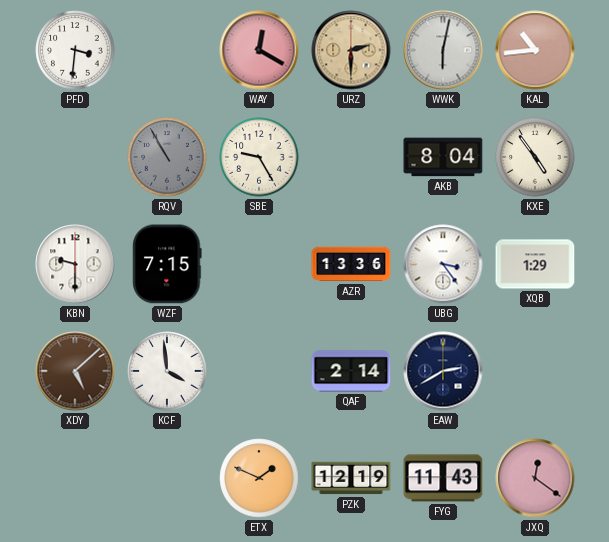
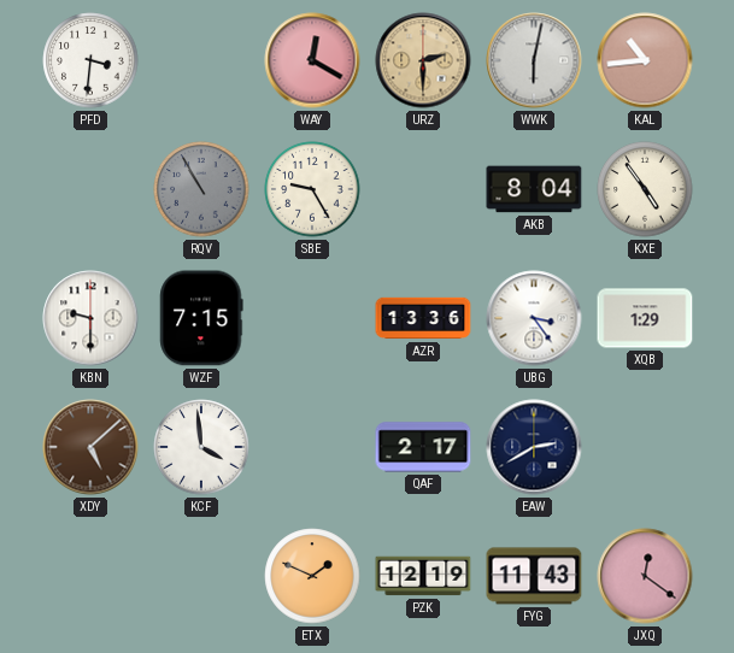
QAF: 2:14 -> 2:17
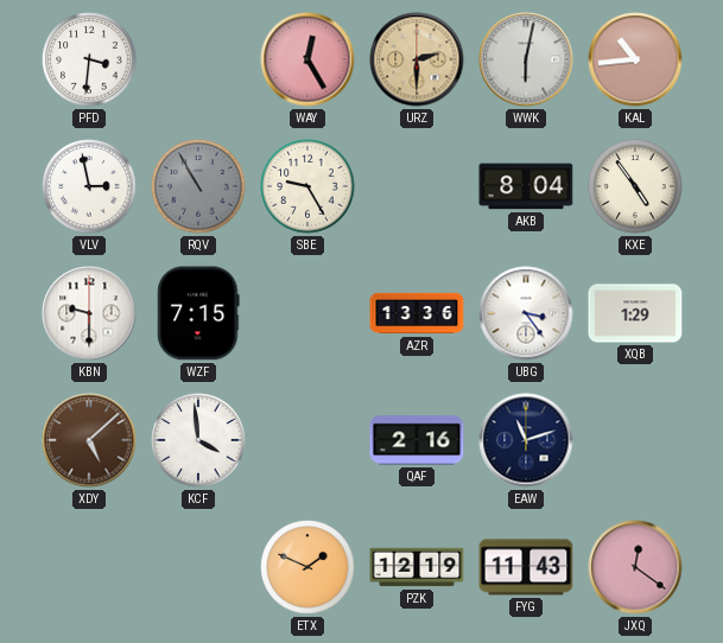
WAY: 12:20 -> 12:25
VLV: none -> 2:58
QAF: 2:17 -> 2:16
EAW: 2:40 -> 11:12
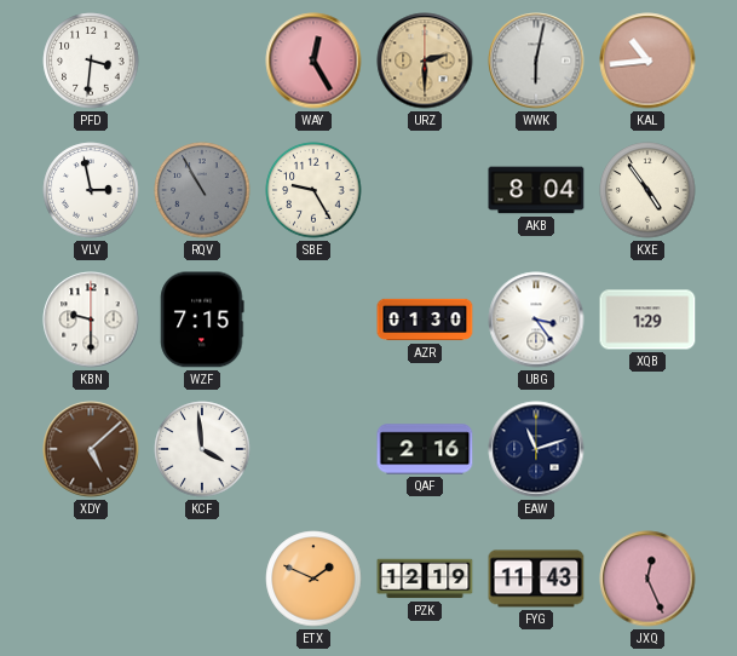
AZR: 13:36 -> 01:30
JXQ: 12:21 -> 12:26
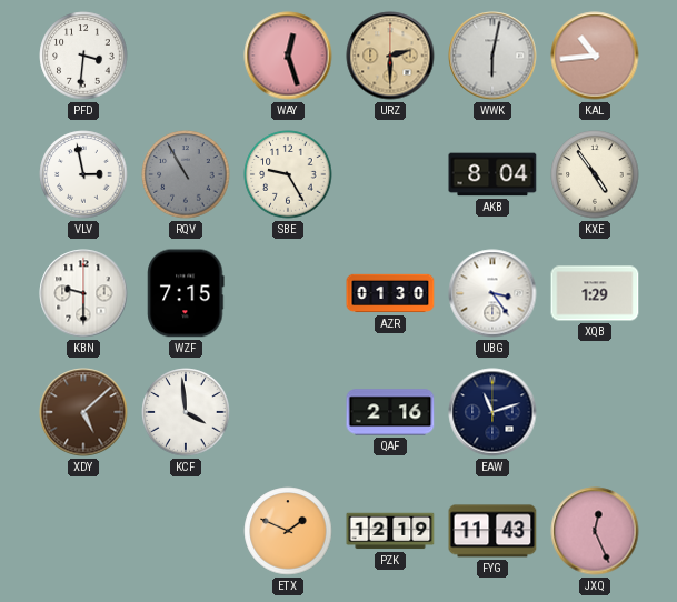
WAY: 12:25 -> 12:27
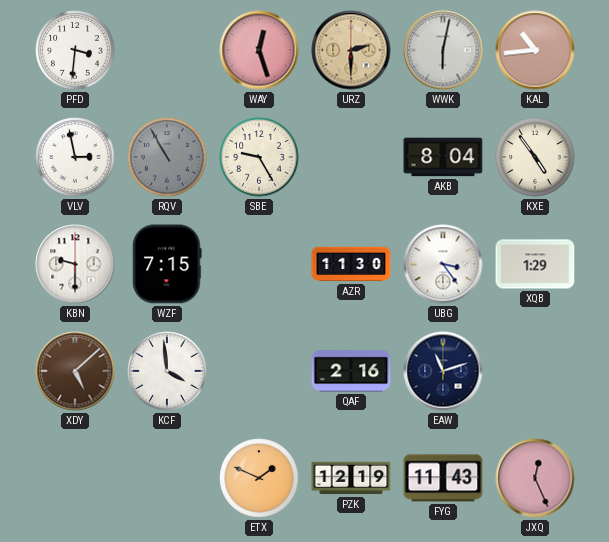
AZR: 01:30 -> 11:30
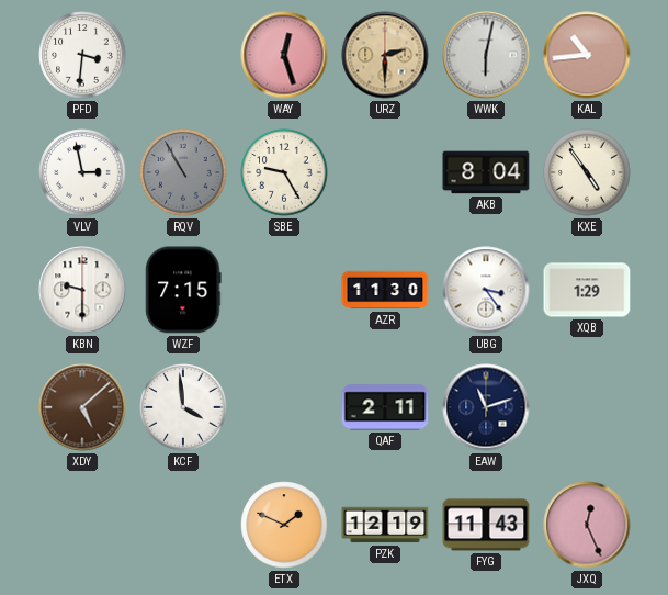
QAF: 2:16 -> 2:11
